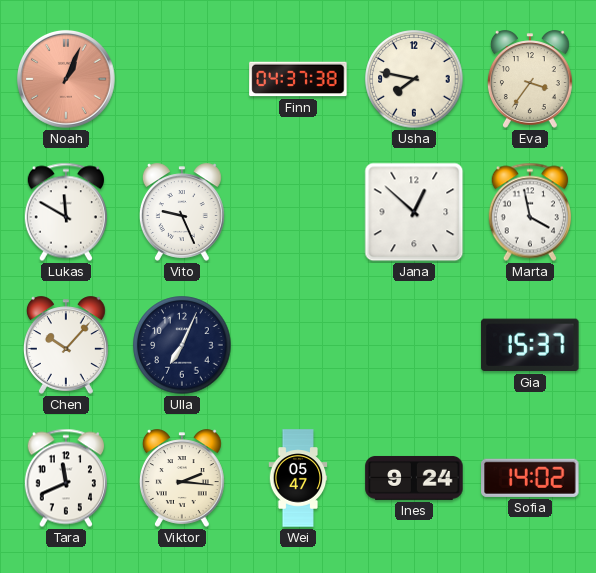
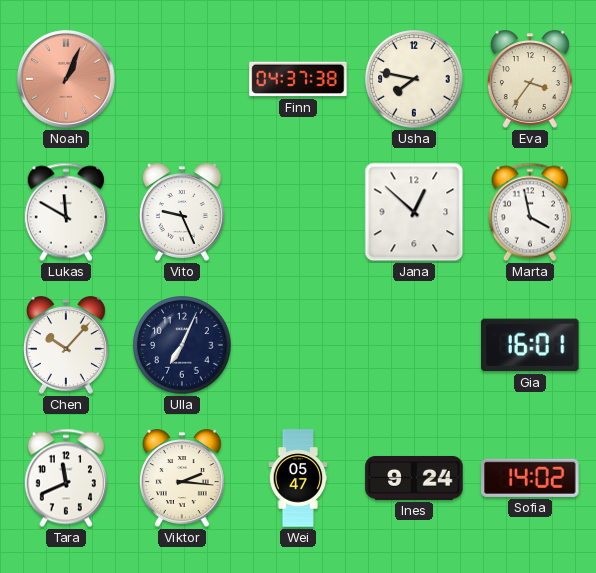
Gia: 15:37 -> 16:01
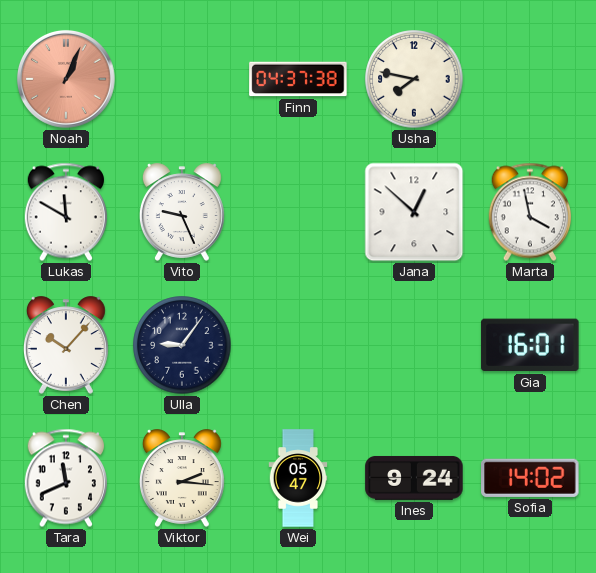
Eva: 3:36 -> none
Ulla: 7:04 -> 9:06
